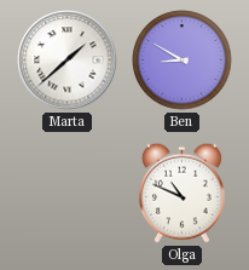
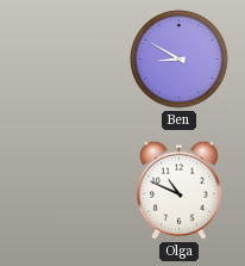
Marta: 1:38 -> none
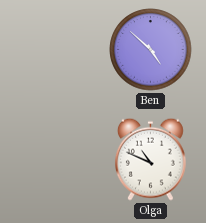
Ben: 8:50 -> 4:52
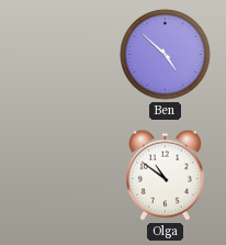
Olga: 10:49 -> 10:51
